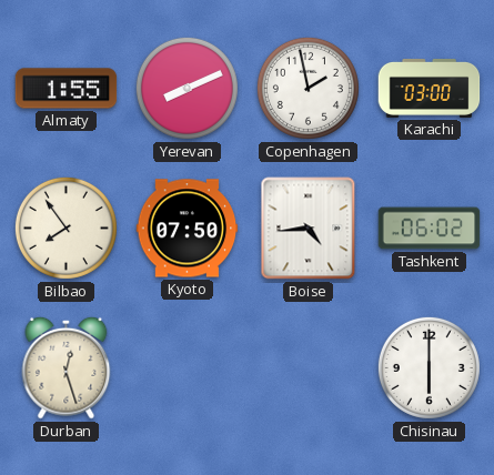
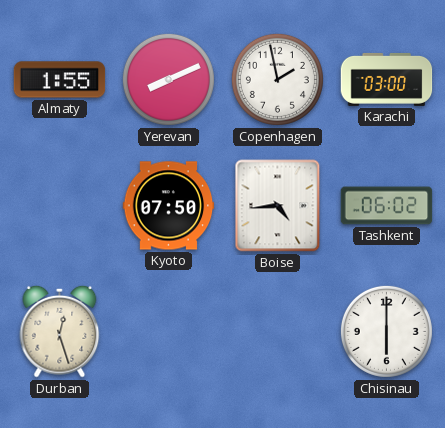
Bilbao: 7:54 -> none
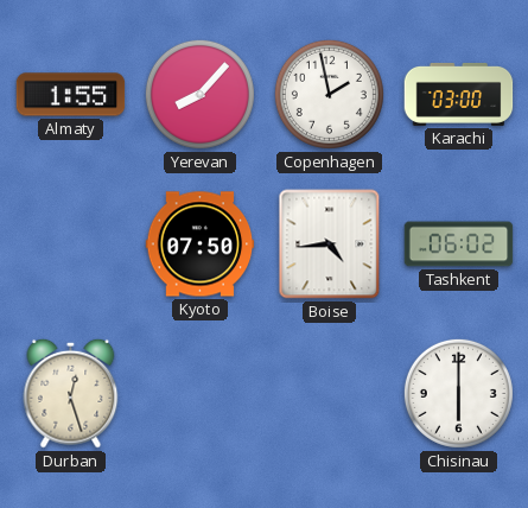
Yerevan: 8:11 -> 8:07
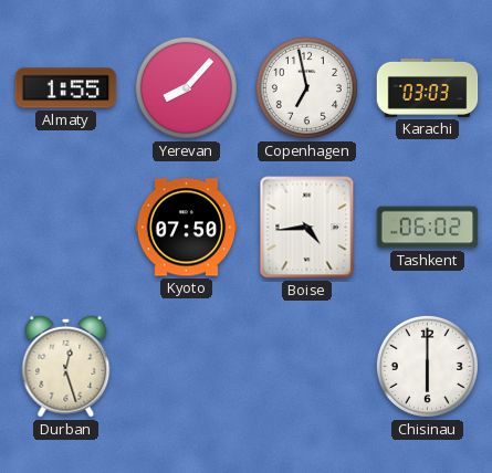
Copenhagen: 1:58 -> 6:58
Karachi: 03:00 -> 03:03
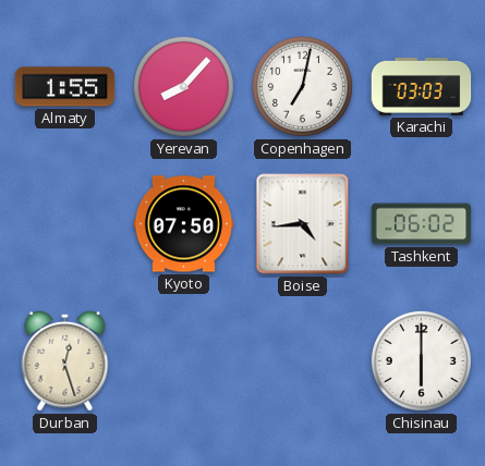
Copenhagen: 6:58 -> 7:02
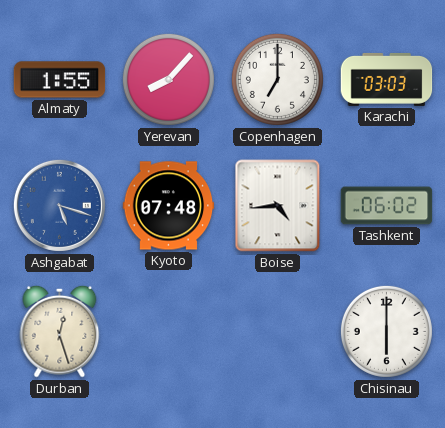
Copenhagen: 7:02 -> 7:00
Ashgabat: none -> 5:18
Kyoto: 07:50 -> 07:48
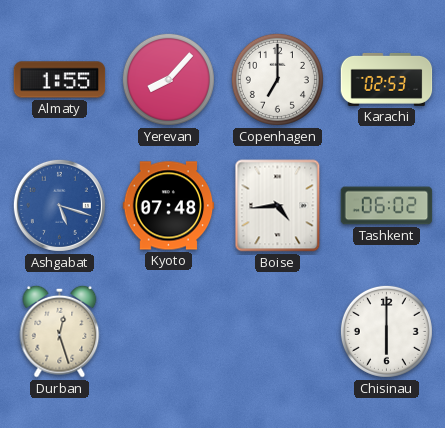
Karachi: 03:03 -> 02:53
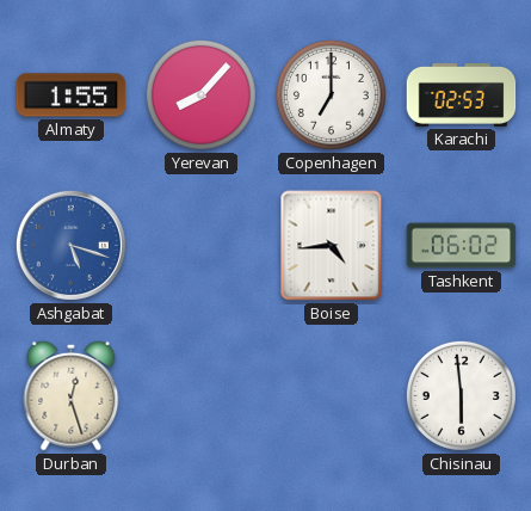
Kyoto: 07:48 -> none
Chisinau: 6:00 -> 5:59
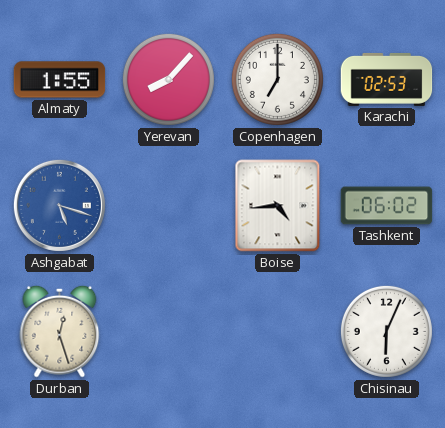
Chisinau: 5:59 -> 6:04
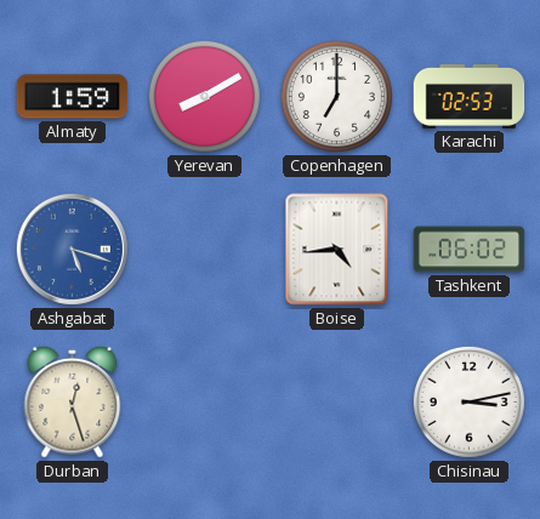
Almaty: 1:55 -> 1:59
Yerevan: 8:07 -> 8:10
Chisinau: 6:04 -> 3:13
